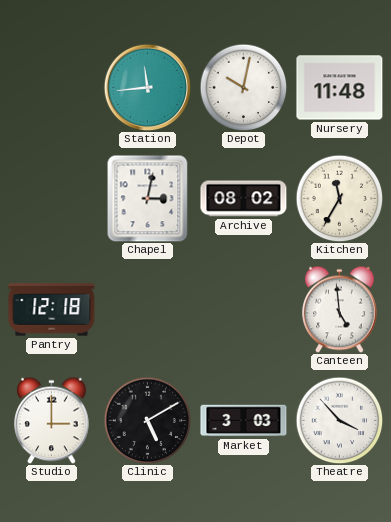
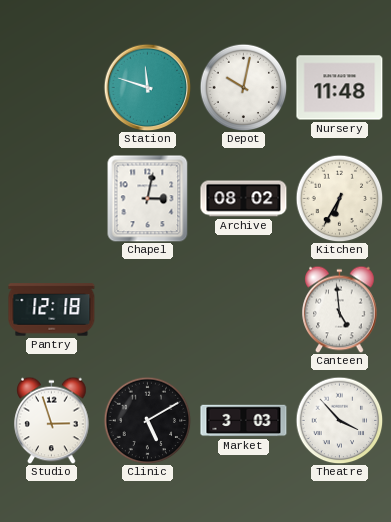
Station: 11:44 -> 11:48
Kitchen: 11:35 -> 6:35
Studio: 3:00 -> 2:57
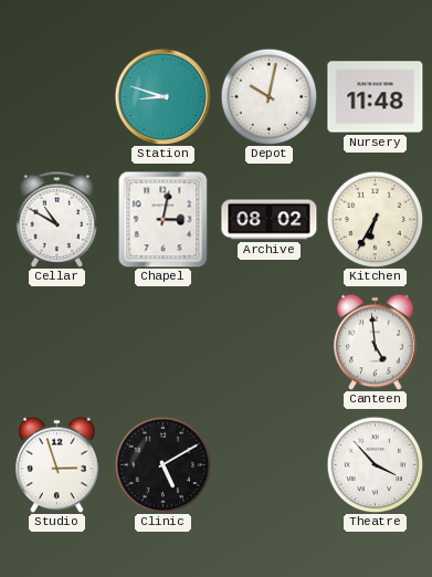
Station: 11:48 -> 8:48
Cellar: none -> 10:50
Pantry: 12:18 -> none
Market: 3:03 -> none
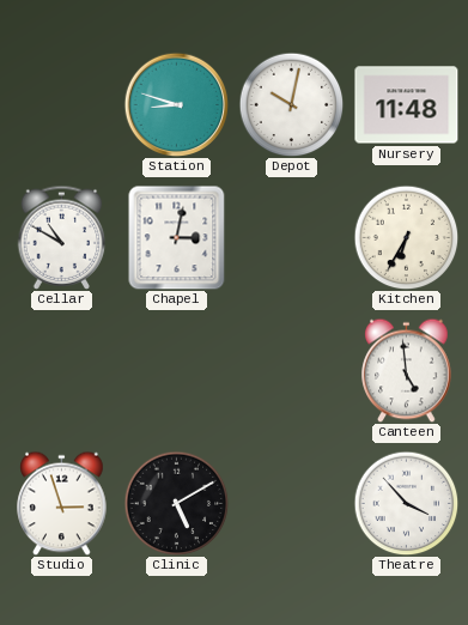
Archive: 08:02 -> none
